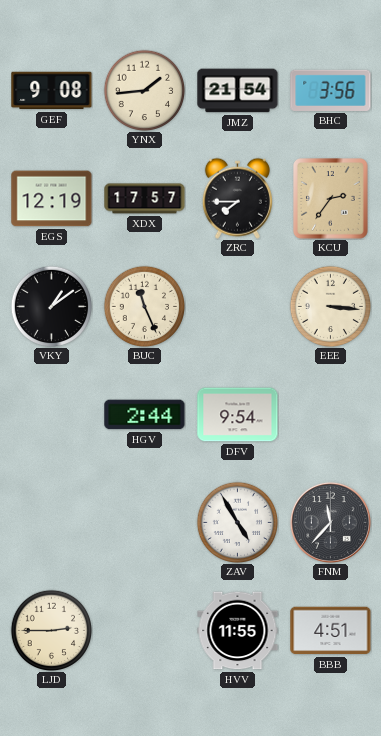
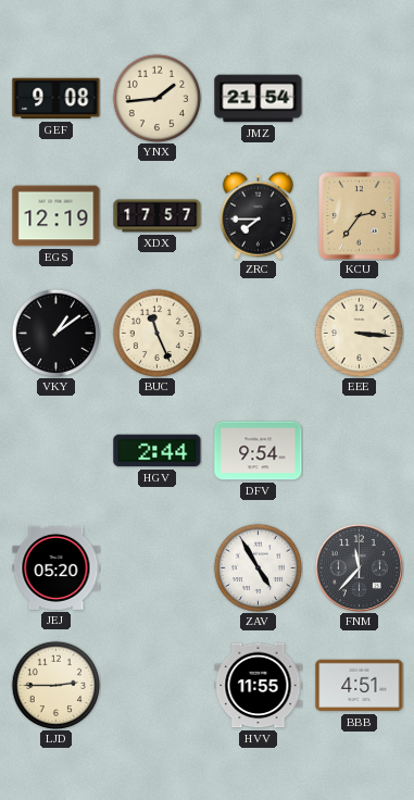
BHC: 3:56 -> none
JEJ: none -> 05:20
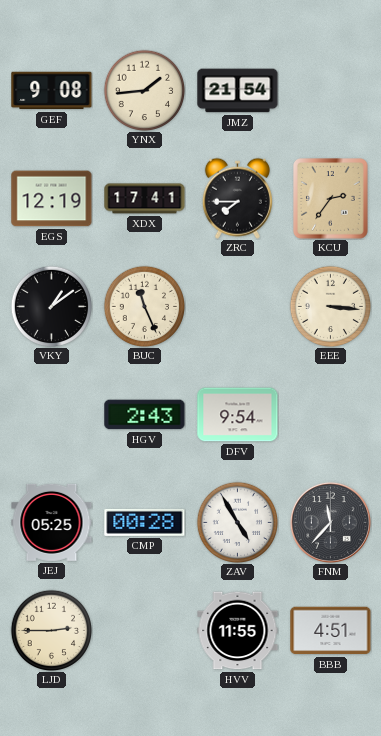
XDX: 17:57 -> 17:41
HGV: 2:44 -> 2:43
JEJ: 05:20 -> 05:25
CMP: none -> 00:28
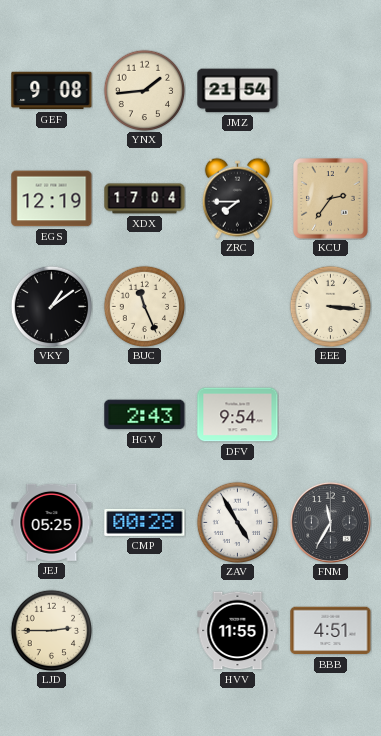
XDX: 17:41 -> 17:04
FNM: 11:37 -> 11:35
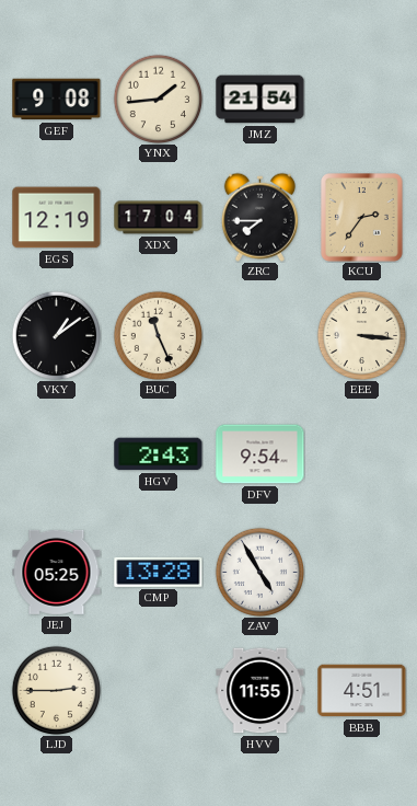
CMP: 00:28 -> 13:28
FNM: 11:35 -> none
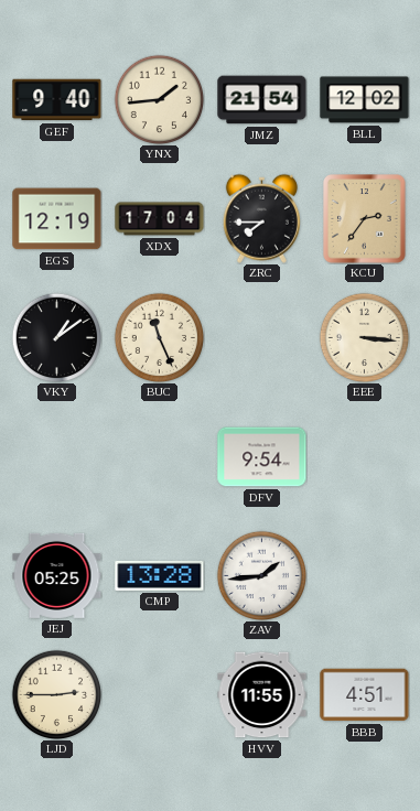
GEF: 9:08 -> 9:40
BLL: none -> 12:02
HGV: 2:43 -> none
ZAV: 4:55 -> 1:44
